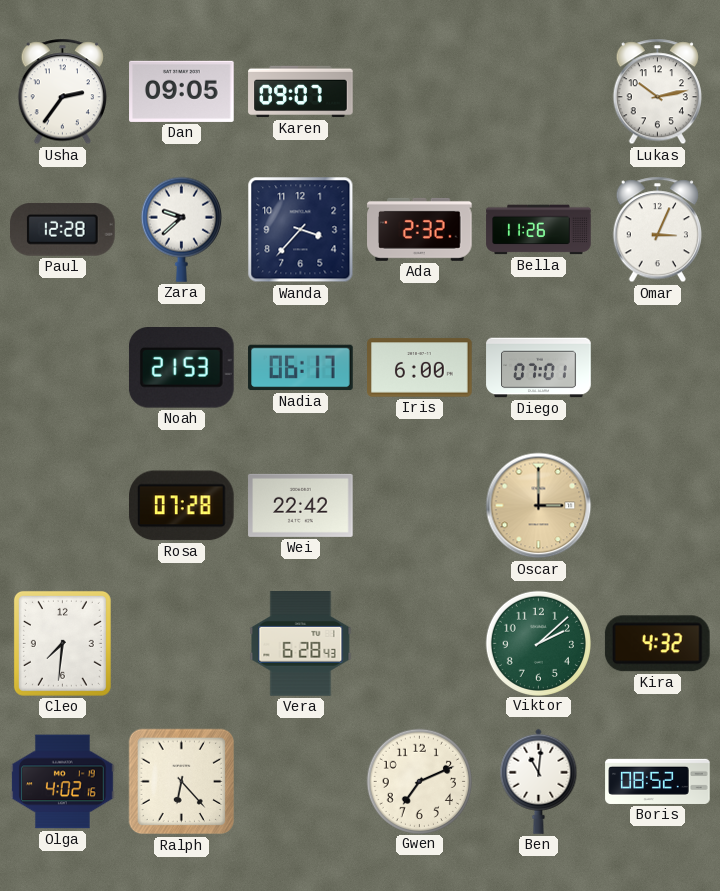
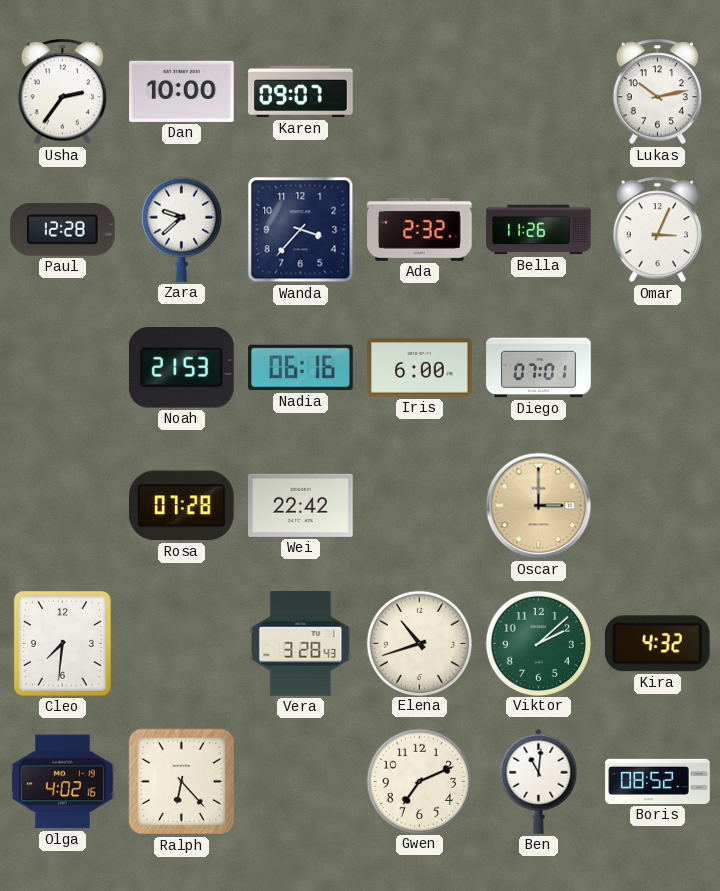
Dan: 09:05 -> 10:00
Nadia: 06:17 -> 06:16
Vera: 6:28 -> 3:28
Elena: none -> 10:42
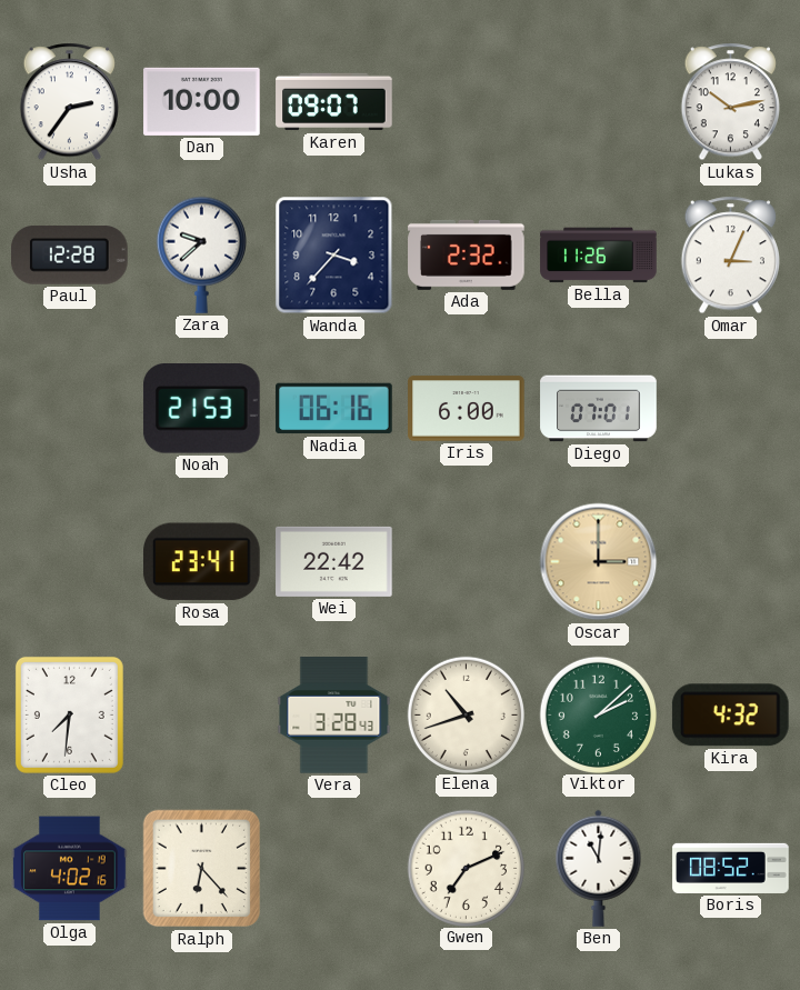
Rosa: 07:28 -> 23:41
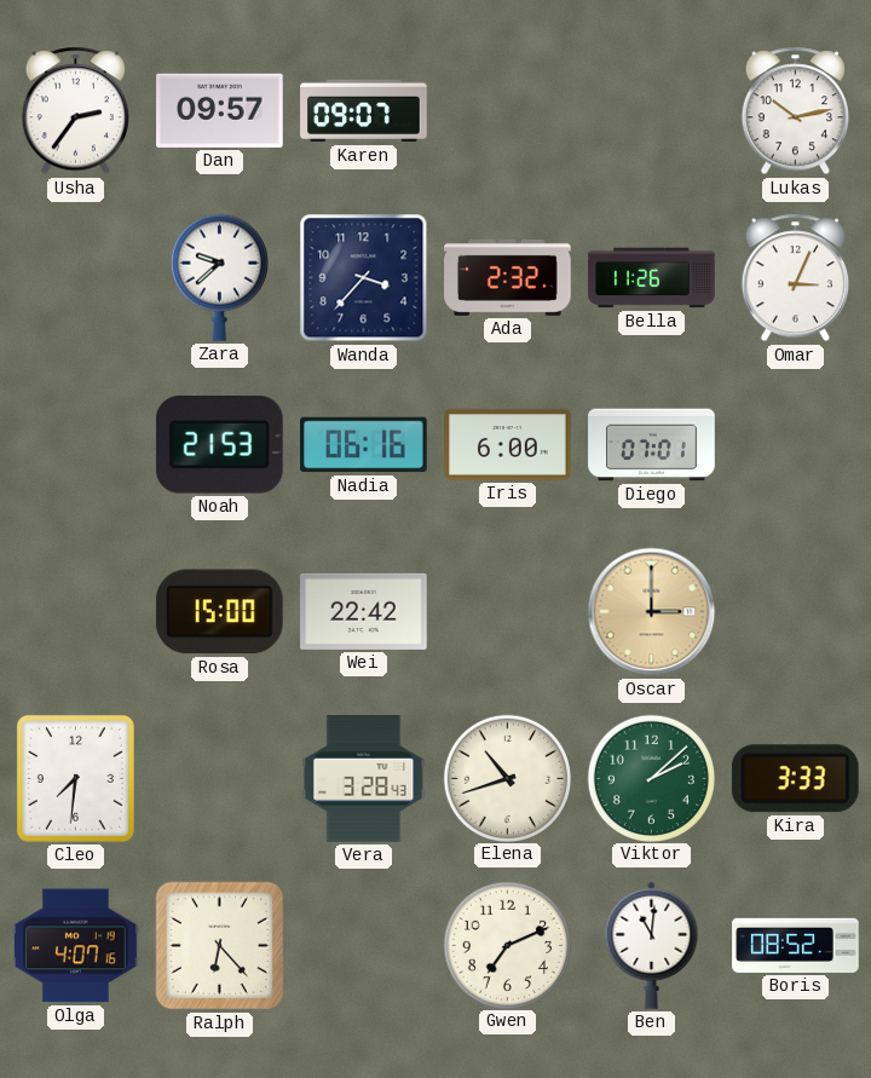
Dan: 10:00 -> 09:57
Paul: 12:28 -> none
Rosa: 23:41 -> 15:00
Kira: 4:32 -> 3:33
Olga: 4:02 -> 4:07
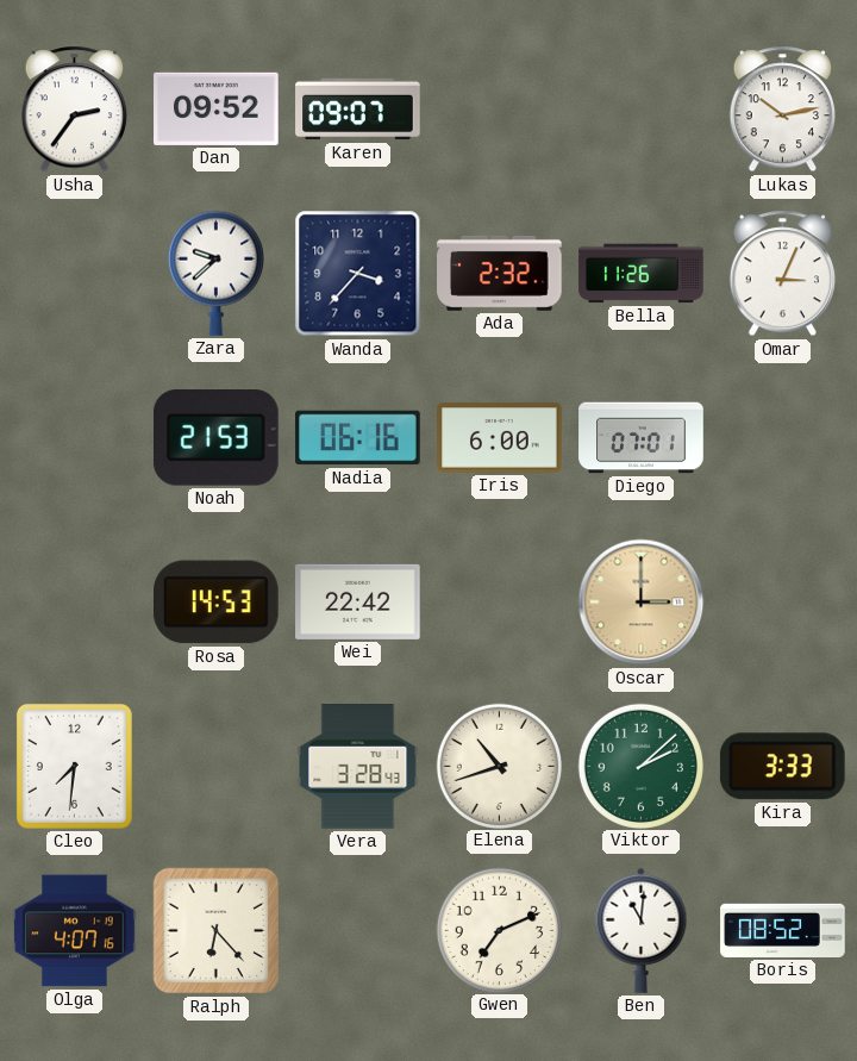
Dan: 09:57 -> 09:52
Rosa: 15:00 -> 14:53
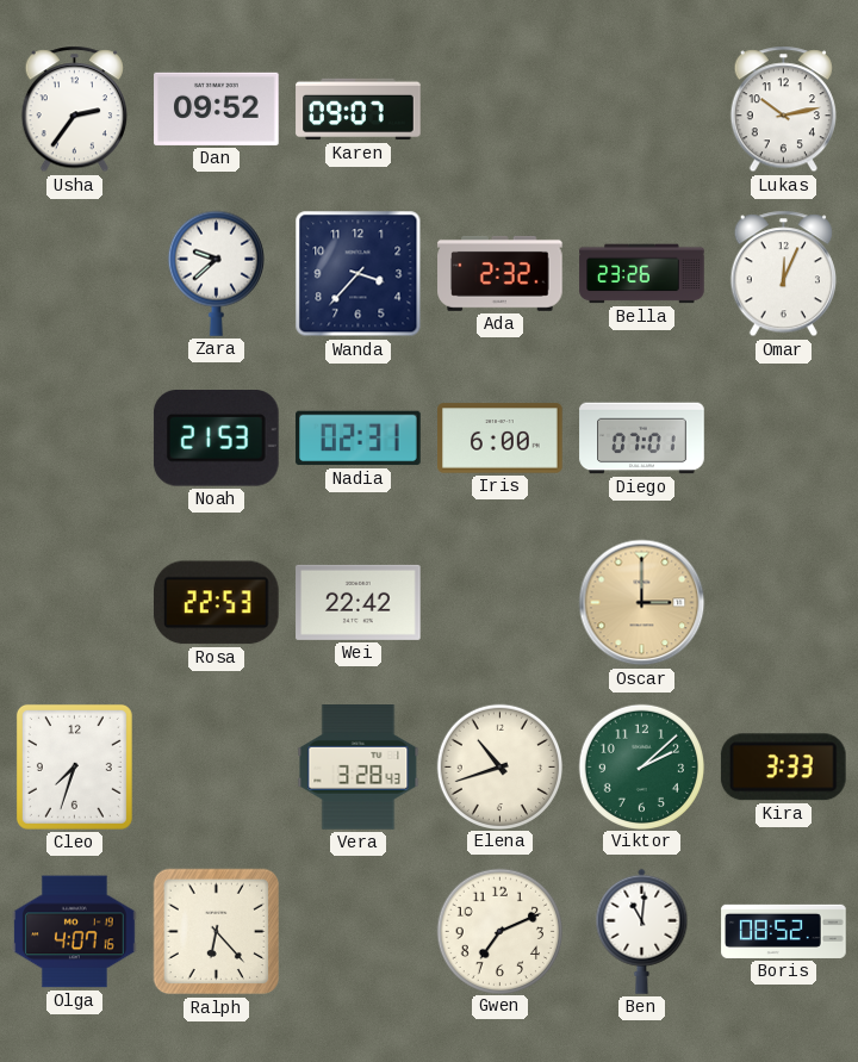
Bella: 11:26 -> 23:26
Omar: 3:04 -> 12:04
Nadia: 06:16 -> 02:31
Rosa: 14:53 -> 22:53
Cleo: 7:31 -> 7:33
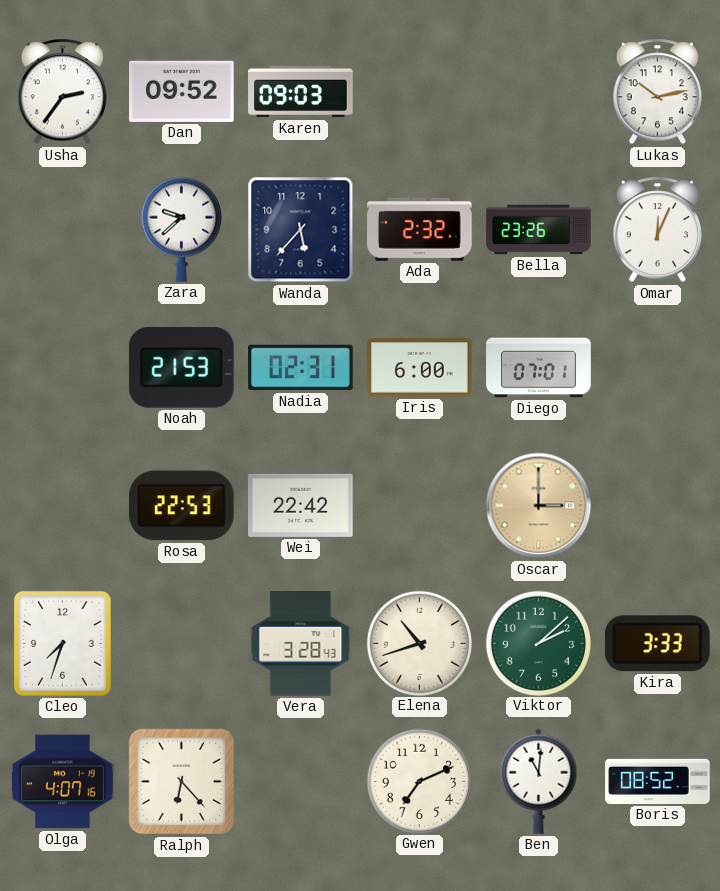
Karen: 09:07 -> 09:03
Wanda: 3:37 -> 5:37
